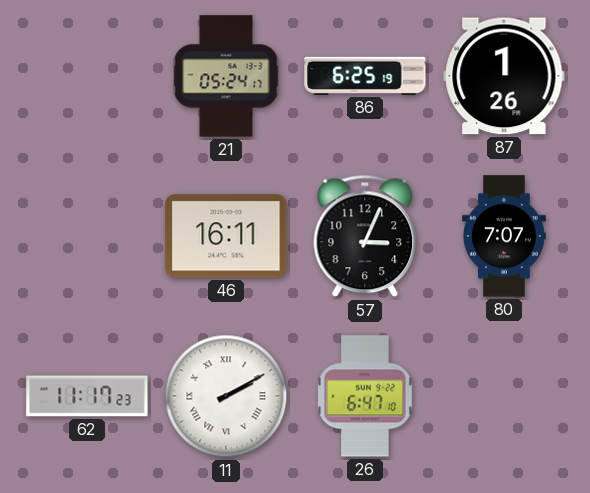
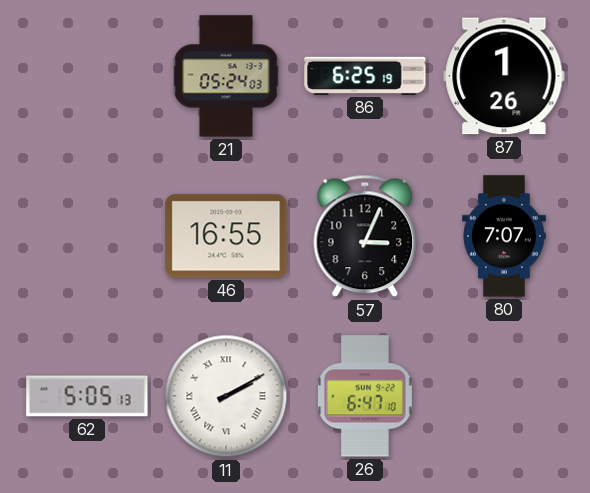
21: 05:24:17 -> 05:24:03
46: 16:11 -> 16:55
62: 11:17 -> 5:05
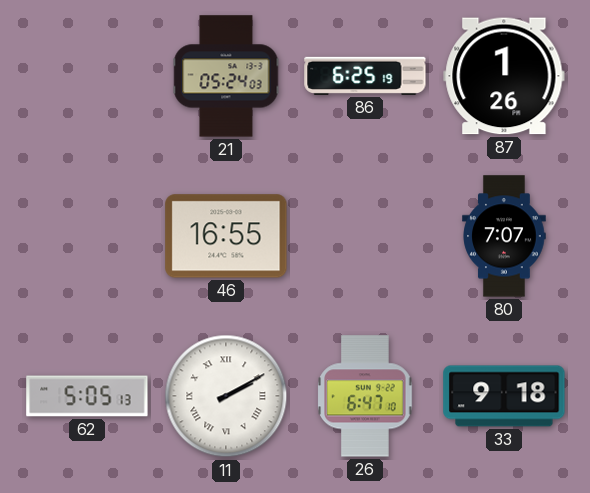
57: 3:04 -> none
33: none -> 9:18
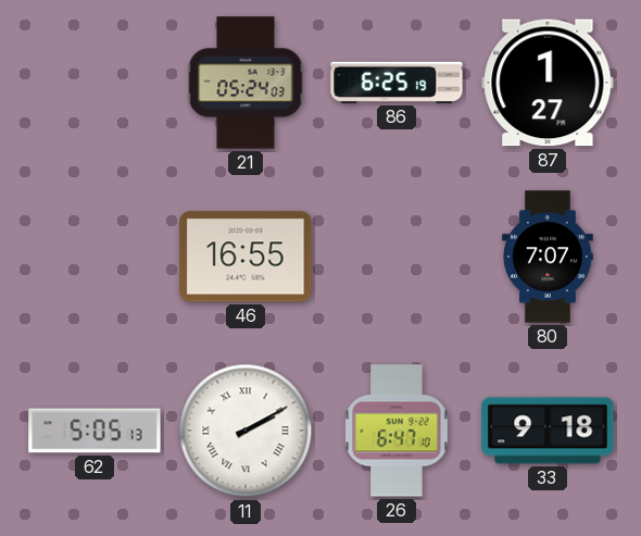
87: 1:26 -> 1:27
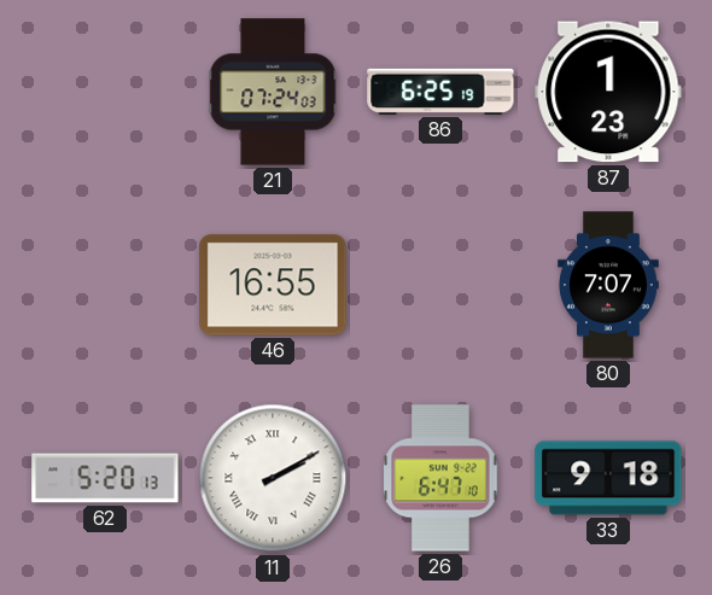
21: 05:24 -> 07:24
87: 1:27 -> 1:23
62: 5:05 -> 5:20
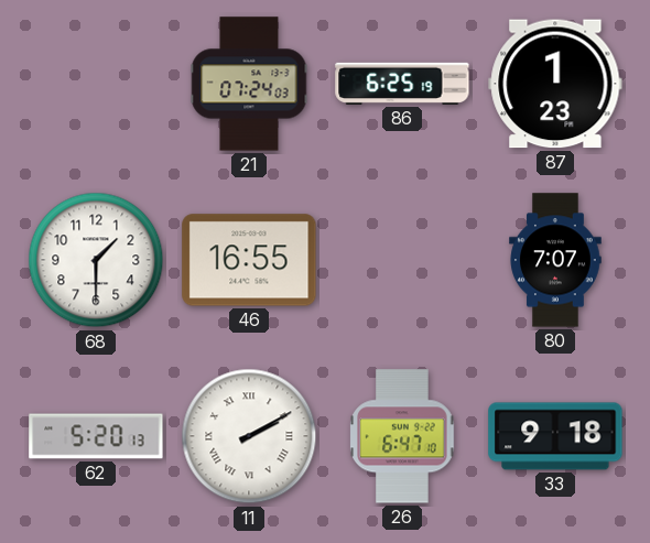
68: none -> 1:30
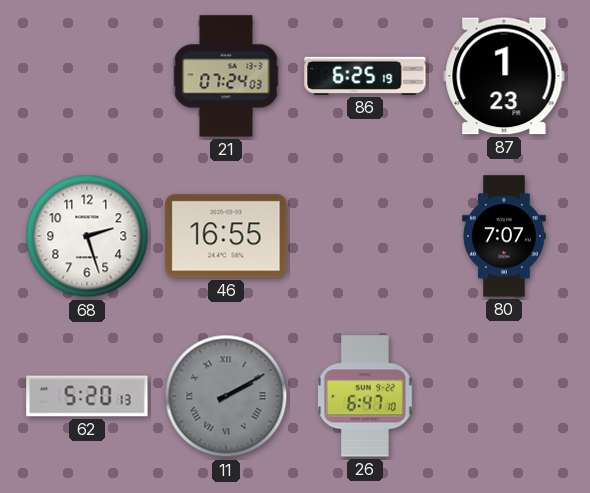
68: 1:30 -> 2:27
11 dial: white -> grey
33: 9:18 -> none
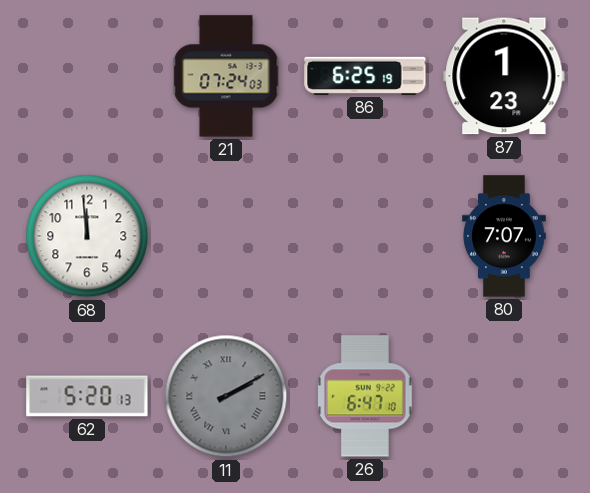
68: 2:27 -> 11:59
46: 16:55 -> none
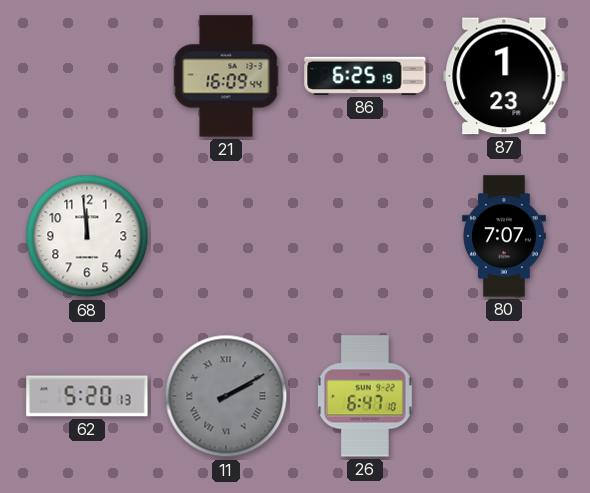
21: 07:24 -> 16:09
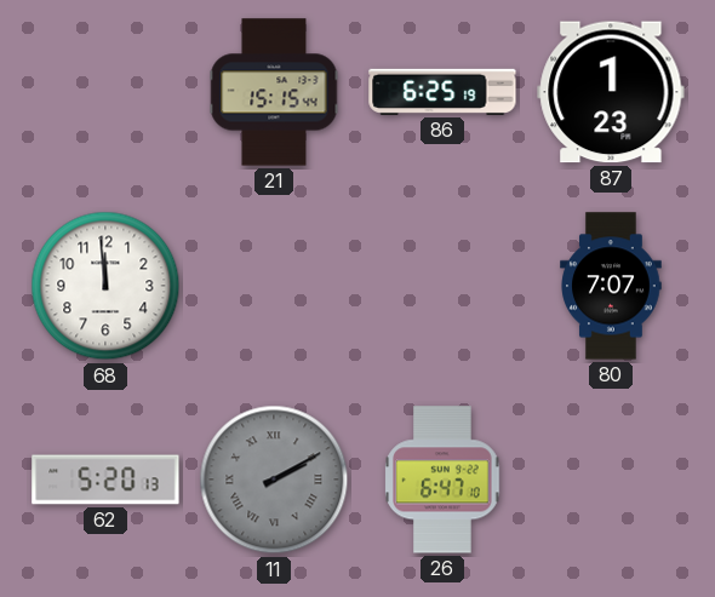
21: 16:09 -> 15:15
